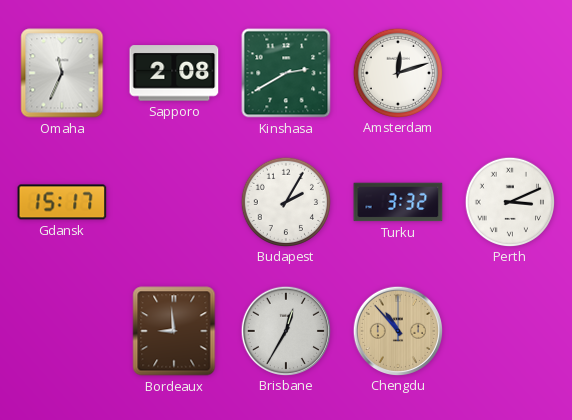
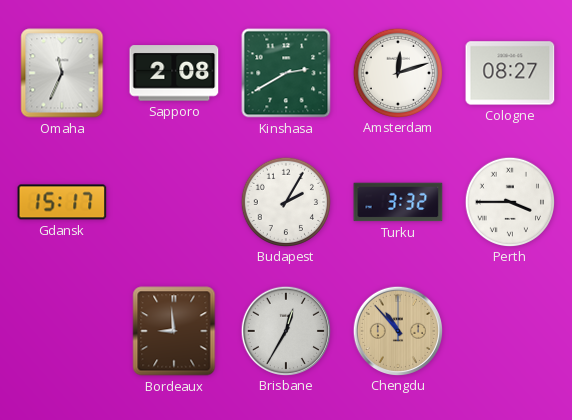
Cologne: none -> 08:27
Perth: 3:11 -> 3:45
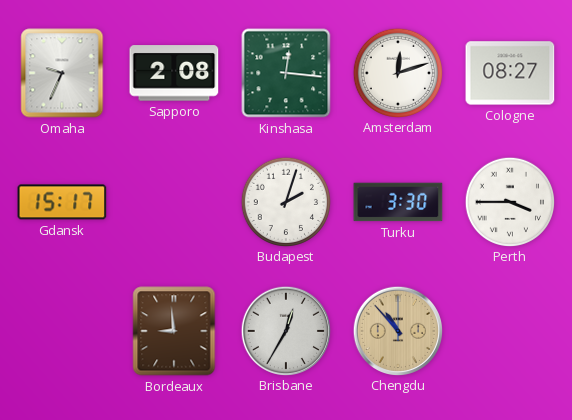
Omaha: 11:34 -> 9:34
Kinshasa: 2:40 -> 12:16
Budapest: 2:05 -> 2:03
Turku: 3:32 -> 3:30
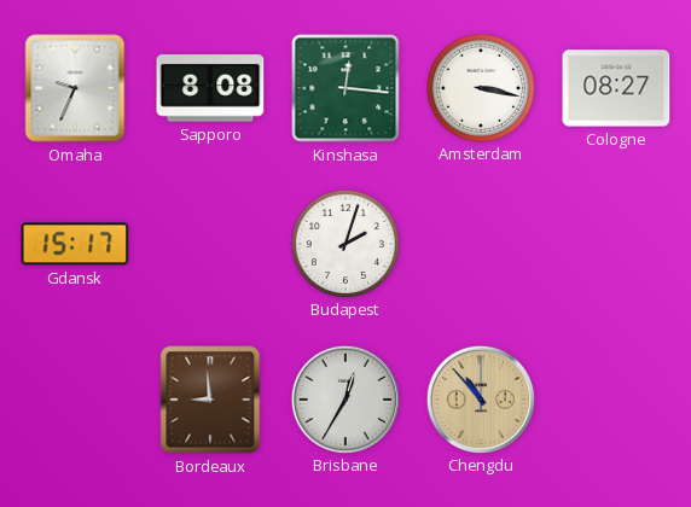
Sapporo: 2:08 -> 8:08
Amsterdam: 12:12 -> 3:17
Turku: 3:30 -> none
Perth: 3:45 -> none
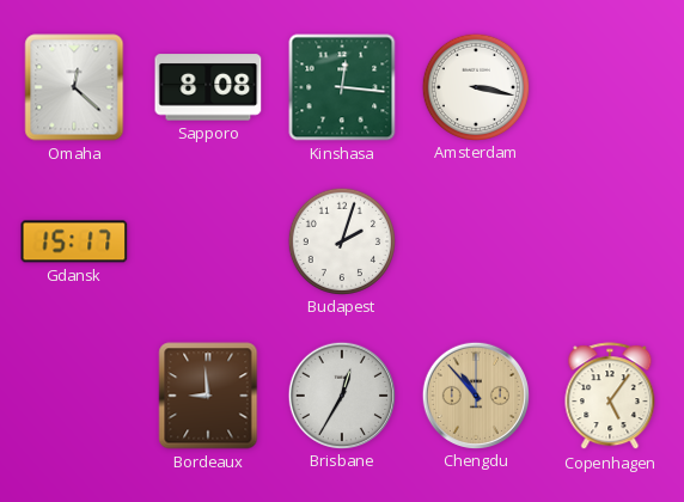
Omaha: 9:34 -> 12:22
Cologne: 08:27 -> none
Copenhagen: none -> 5:06
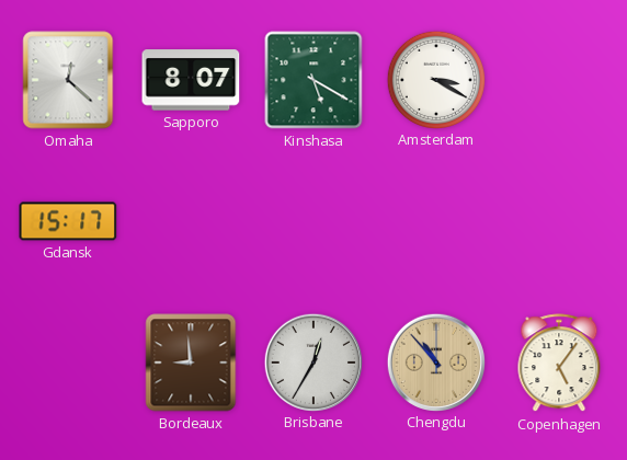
Sapporo: 8:08 -> 8:07
Kinshasa: 12:16 -> 5:20
Amsterdam: 3:17 -> 3:20
Budapest: 2:03 -> none
